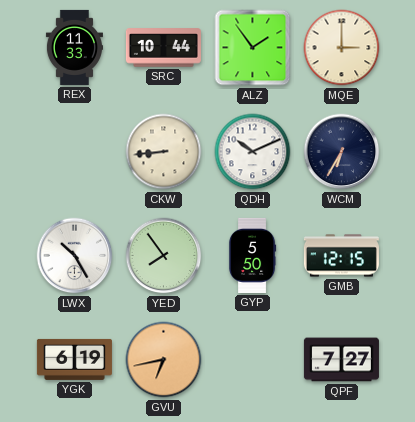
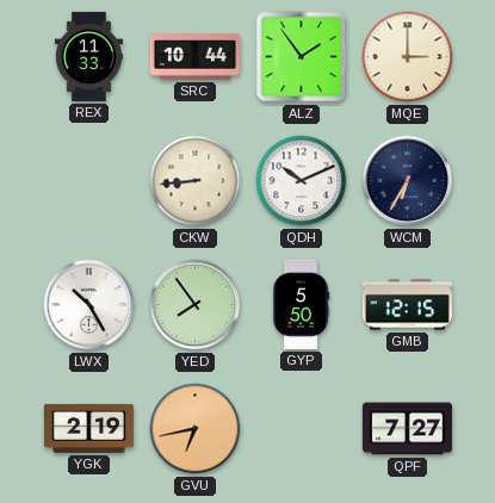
YGK: 6:19 -> 2:19
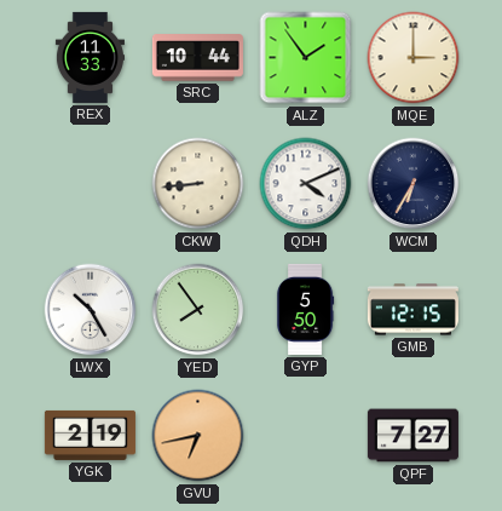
QDH: 10:11 -> 4:11
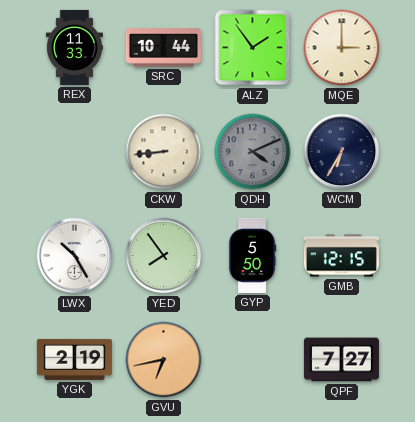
QDH dial: white -> grey
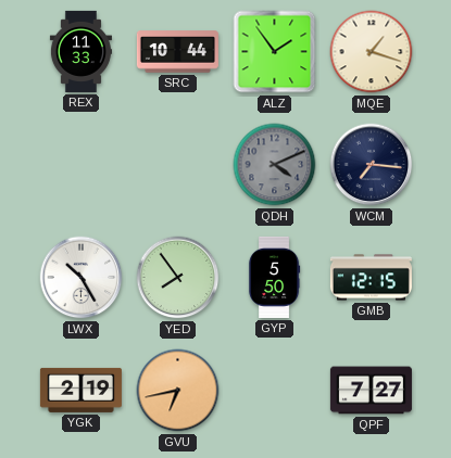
MQE: 3:00 -> 1:18
CKW: 8:44 -> none
WCM: 6:35 -> 7:16
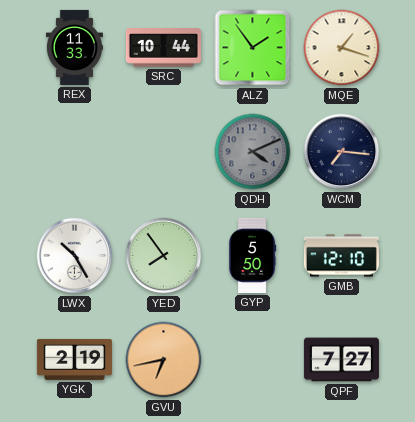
GMB: 12:15 -> 12:10
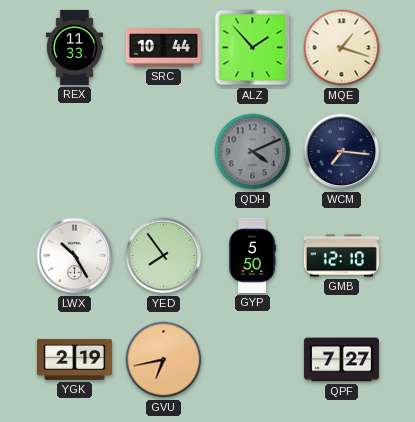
ALZ: 1:54 -> 1:53
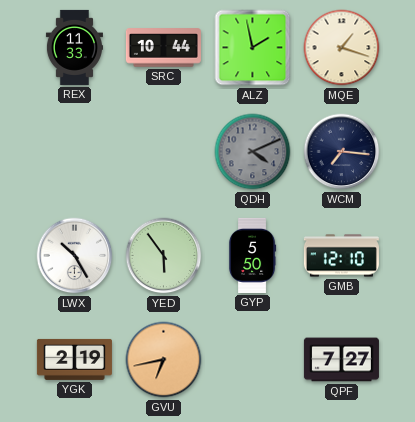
ALZ: 1:53 -> 1:58
YED: 7:54 -> 5:54
